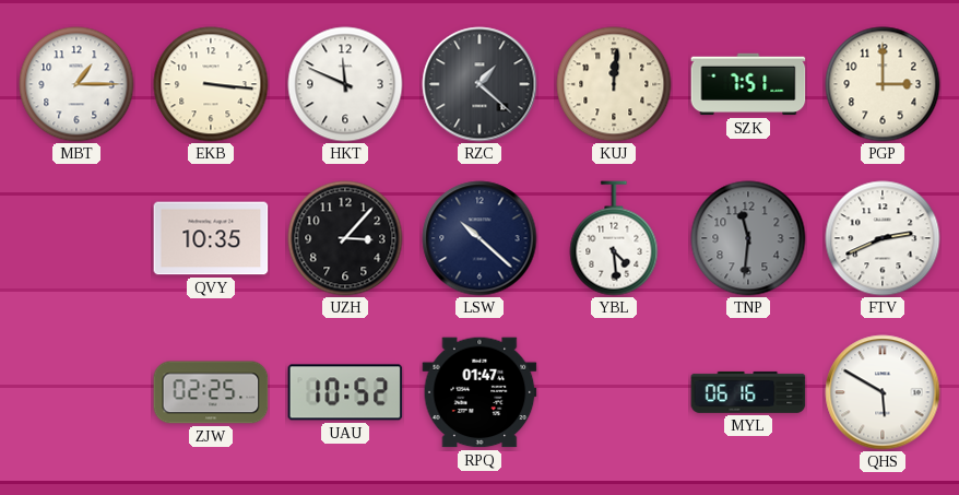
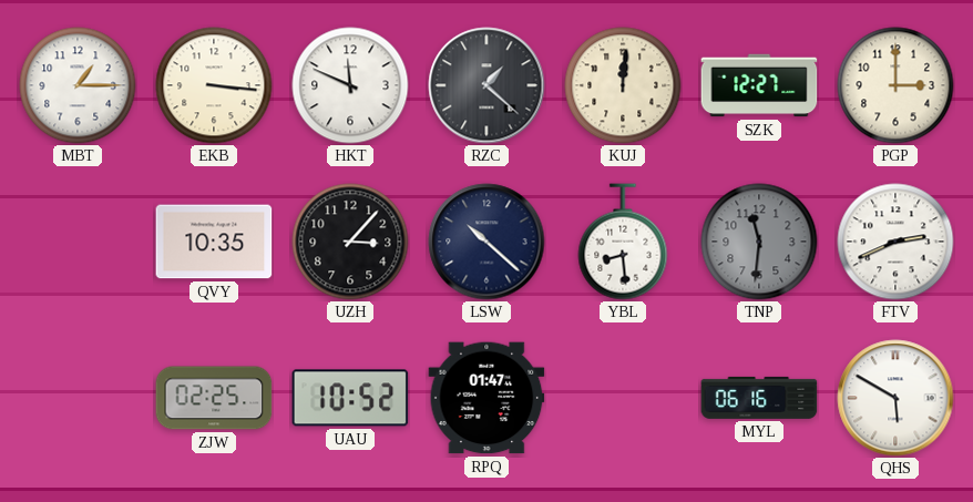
SZK: 7:51 -> 12:27
YBL: 4:29 -> 8:29
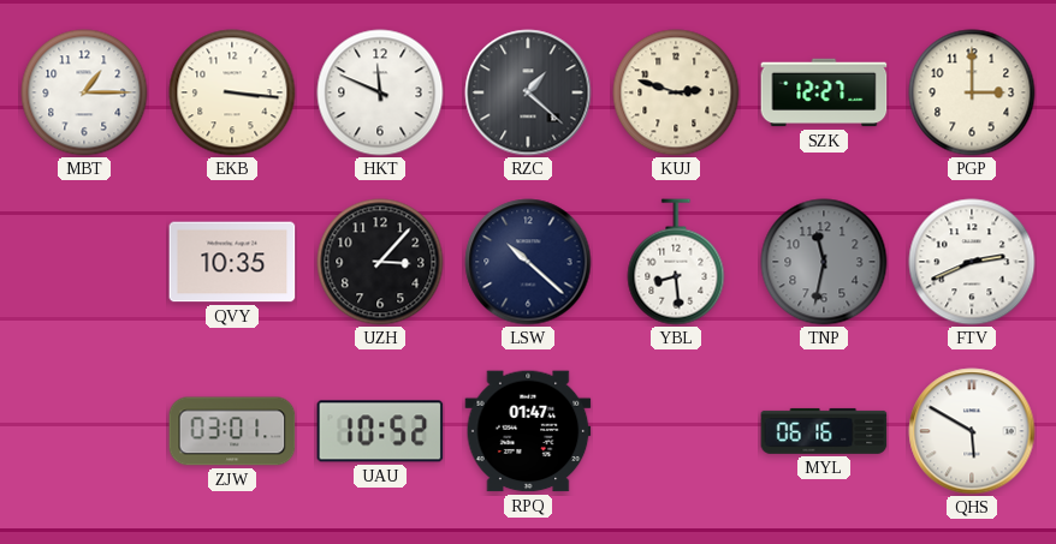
KUJ: 12:01 -> 2:48
TNP: 11:31 -> 11:32
ZJW: 02:25 -> 03:01
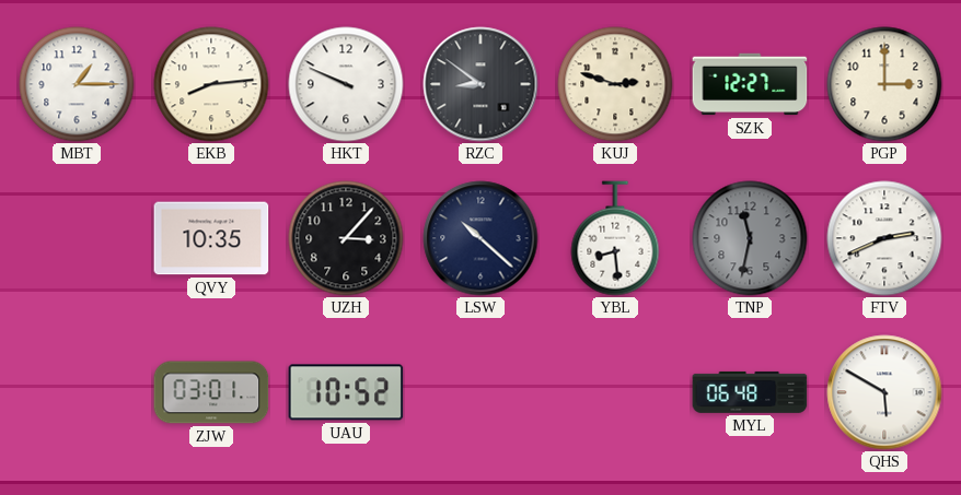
EKB: 3:16 -> 8:14
HKT: 11:49 -> 9:49
RZC: 1:22 -> 8:51
RPQ: 01:47 -> none
MYL: 06:16 -> 06:48
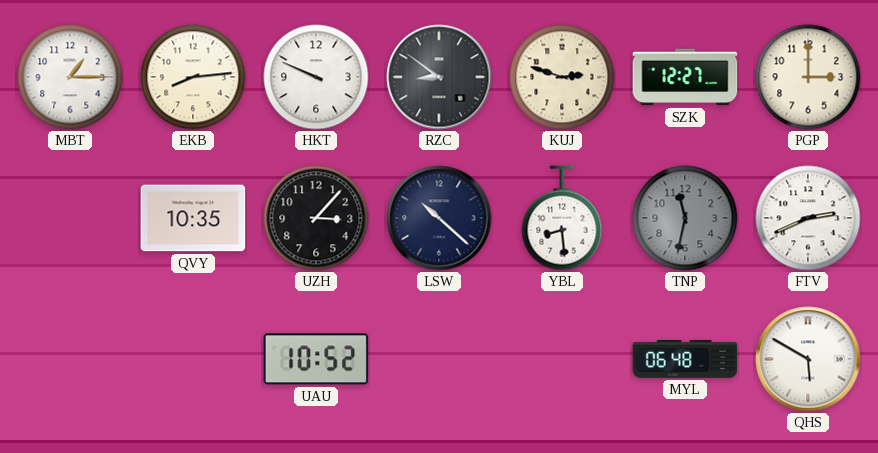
ZJW: 03:01 -> none
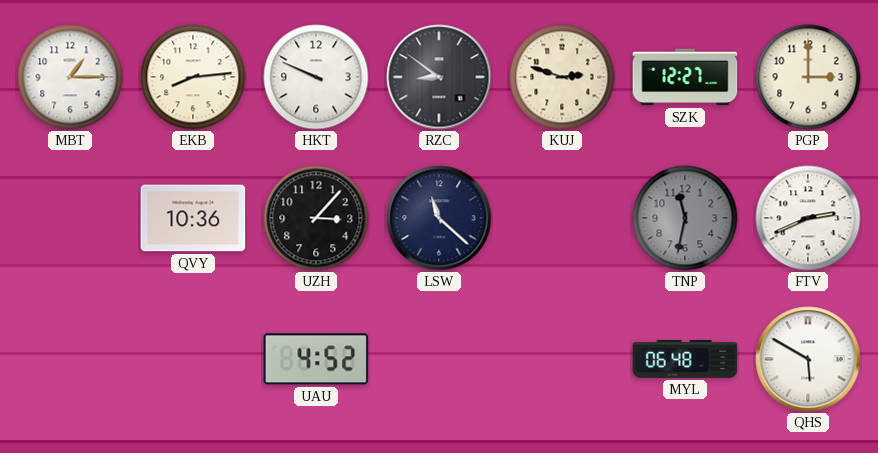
QVY: 10:35 -> 10:36
LSW: 10:22 -> 11:22
YBL: 8:29 -> none
UAU: 10:52 -> 4:52
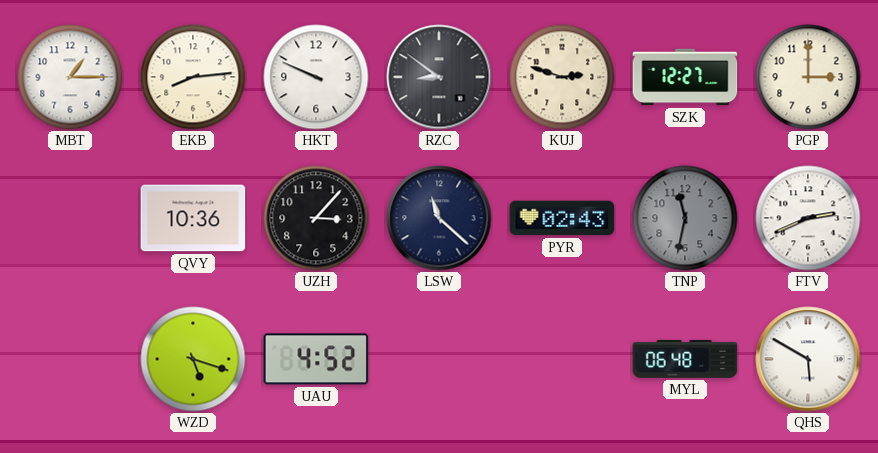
PYR: none -> 02:43
WZD: none -> 5:18
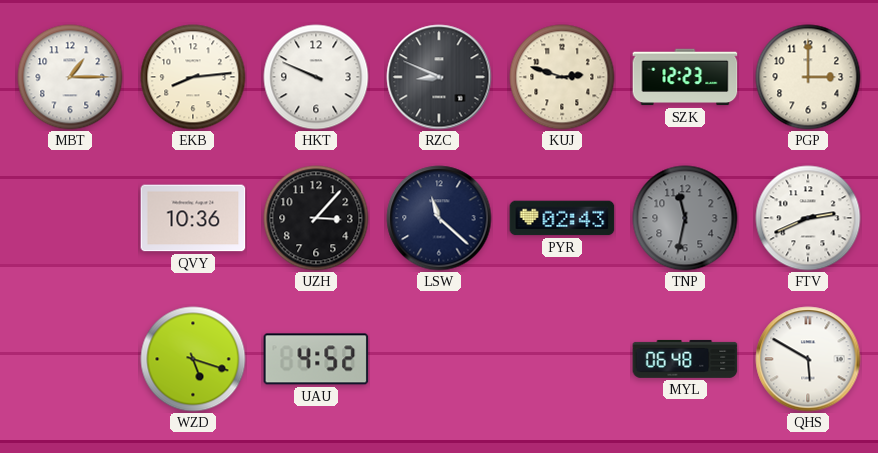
RZC: 8:51 -> 8:49
SZK: 12:27 -> 12:23
